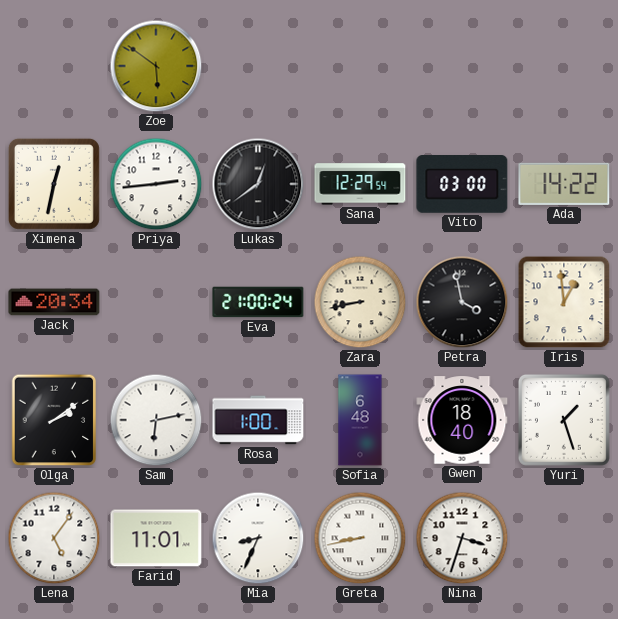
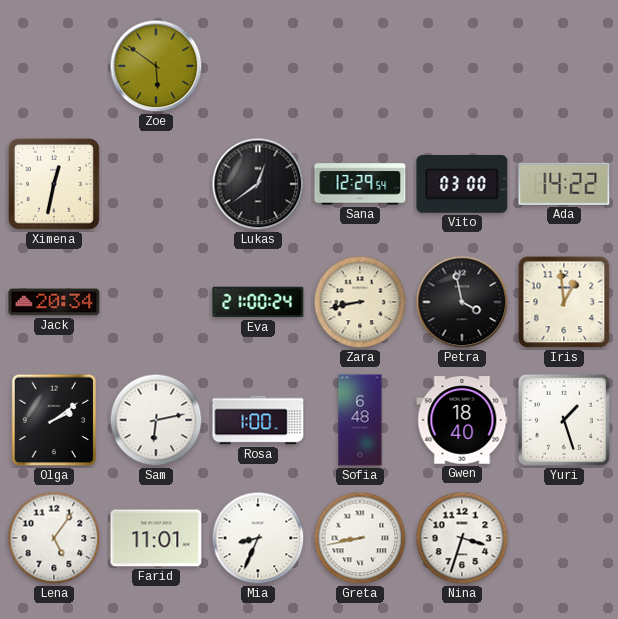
Priya: 2:44 -> none
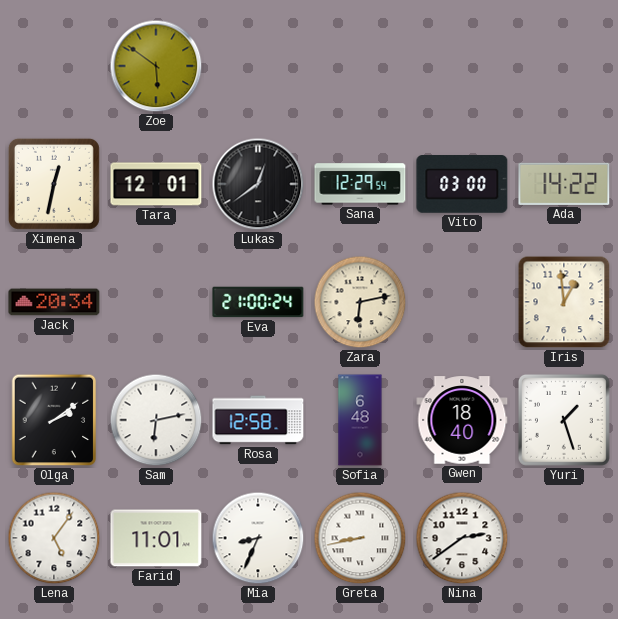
Tara: none -> 12:01
Zara: 8:43 -> 6:13
Petra: 3:58 -> none
Rosa: 1:00 -> 12:58
Nina: 3:33 -> 2:39
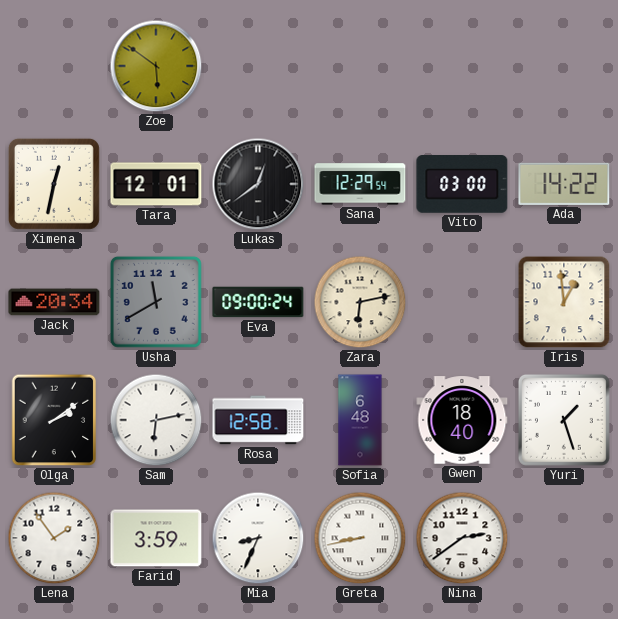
Usha: none -> 11:40
Eva: 21:00 -> 09:00
Lena: 5:06 -> 1:54
Farid: 11:01 -> 3:59
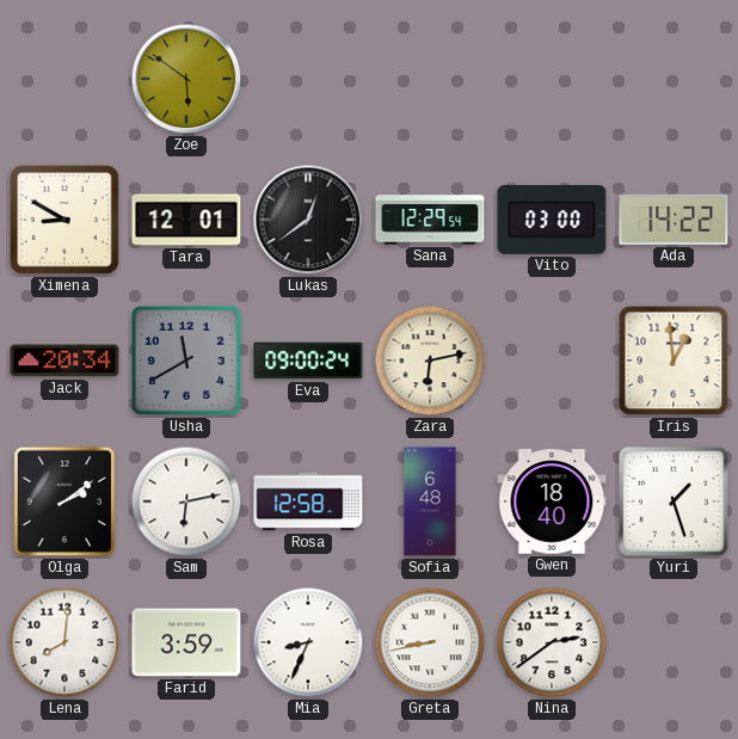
Ximena: 12:32 -> 8:50
Lena: 1:54 -> 8:01
